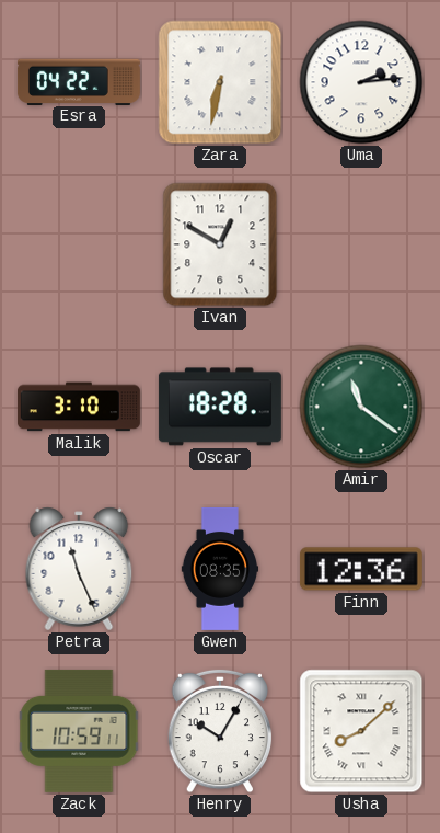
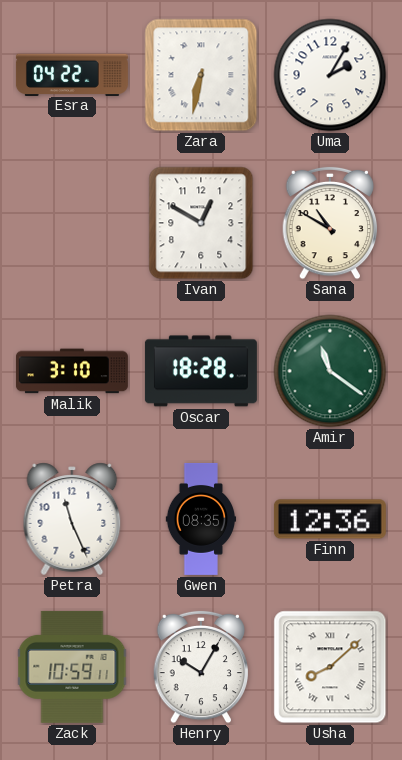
Uma: 2:14 -> 2:05
Sana: none -> 10:50
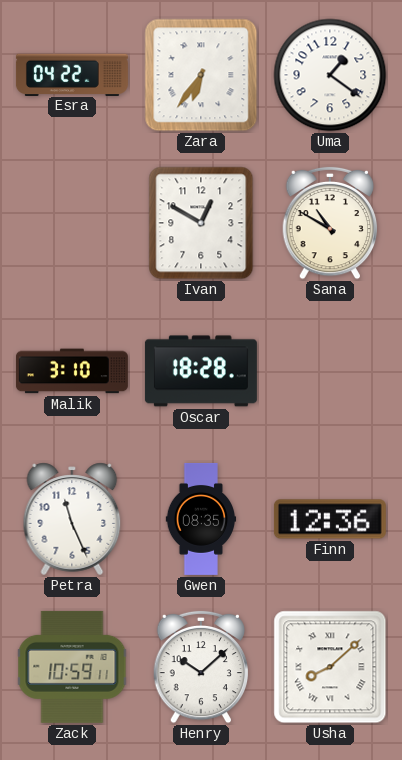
Zara: 6:32 -> 6:36
Uma: 2:05 -> 1:21
Amir: 11:21 -> none
Henry: 10:05 -> 10:08
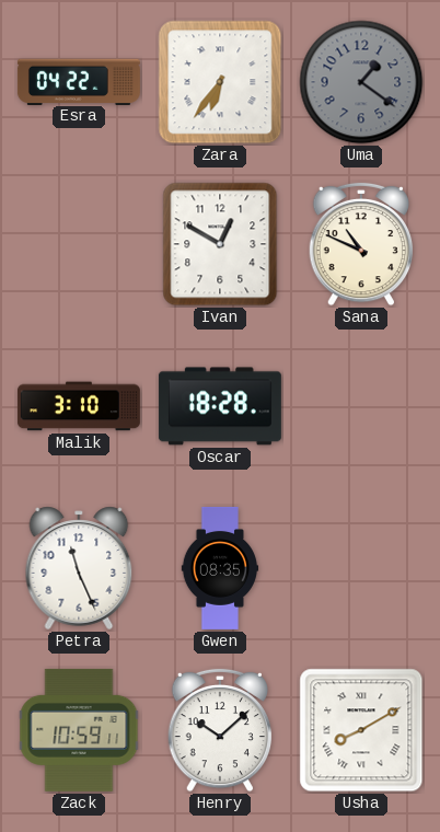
Uma dial: white -> grey
Sana: 10:50 -> 10:49
Finn: 12:36 -> none
Usha: 8:08 -> 8:10
